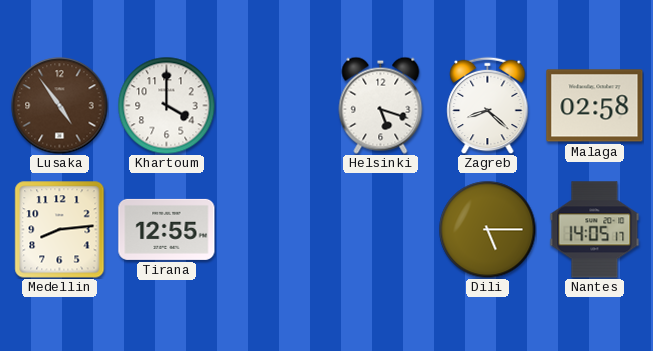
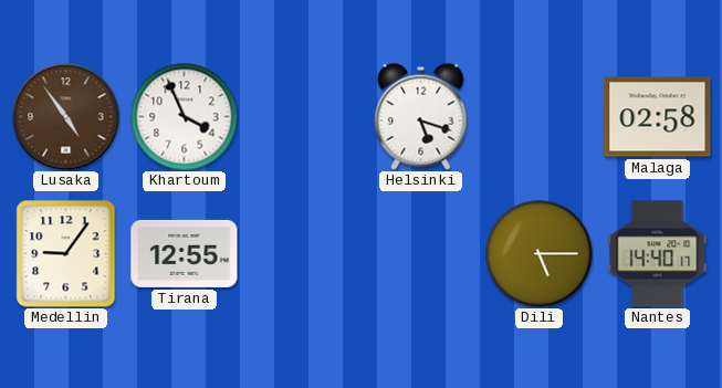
Khartoum: 4:00 -> 3:56
Zagreb: 8:22 -> none
Medellin: 8:14 -> 9:06
Nantes: 14:05 -> 14:40
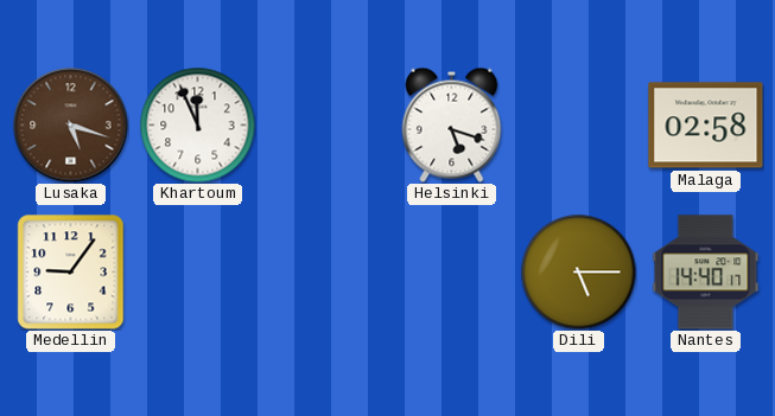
Lusaka: 4:54 -> 5:18
Khartoum: 3:56 -> 11:56
Tirana: 12:55 -> none
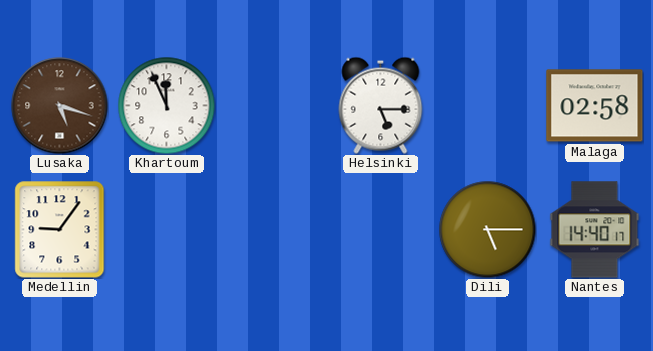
Helsinki: 5:18 -> 5:15
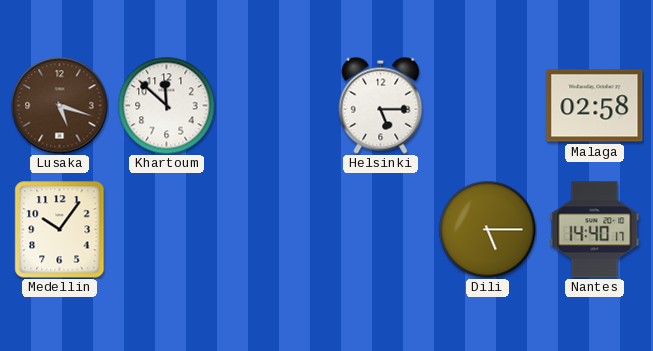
Khartoum: 11:56 -> 11:52
Medellin: 9:06 -> 10:06
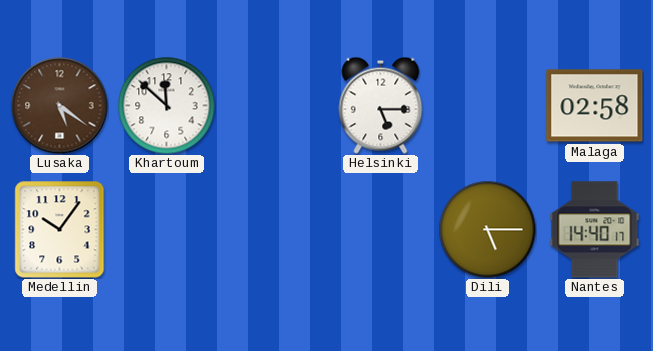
Lusaka: 5:18 -> 5:21
